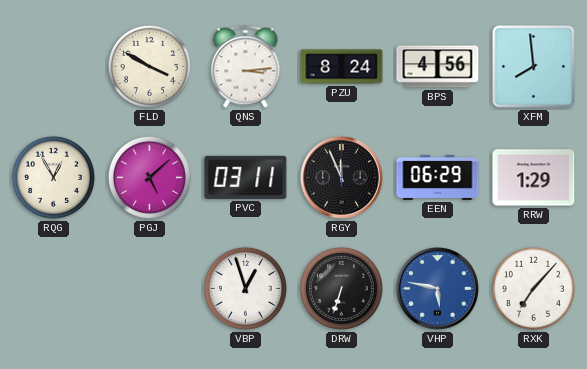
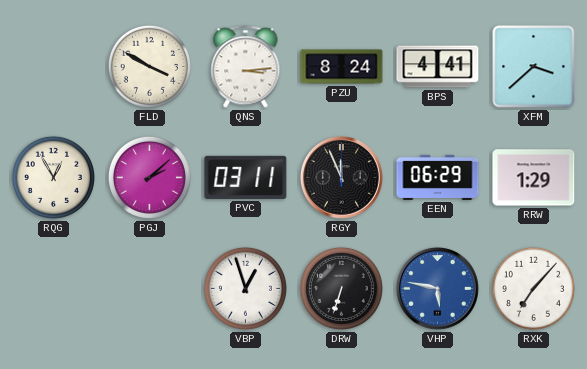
BPS: 4:56 -> 4:41
XFM: 7:59 -> 3:38
PGJ: 5:08 -> 2:08
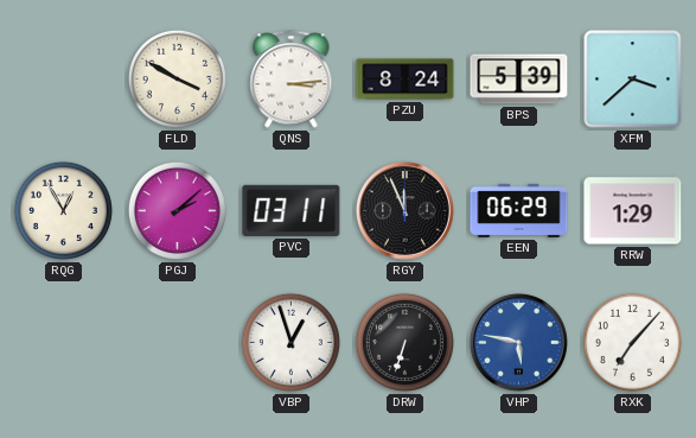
BPS: 4:41 -> 5:39
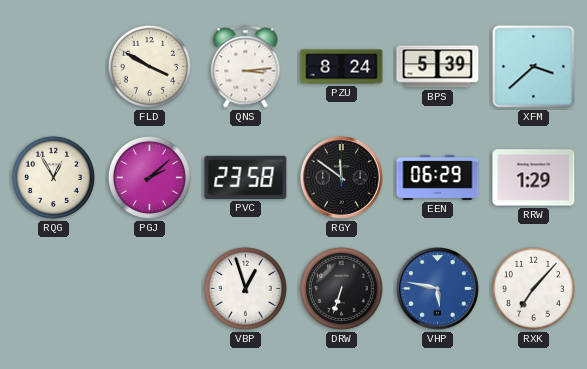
PVC: 03:11 -> 23:58
RGY: 11:56 -> 11:51
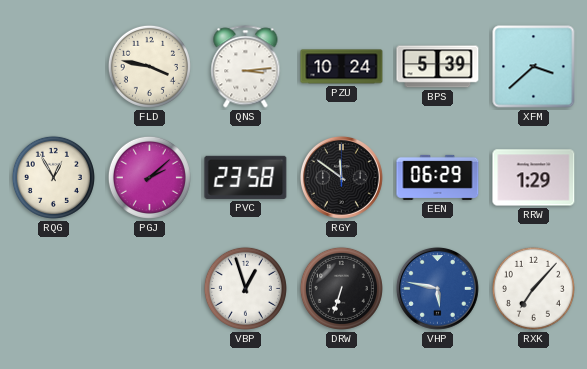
FLD: 3:50 -> 3:47
PZU: 8:24 -> 10:24
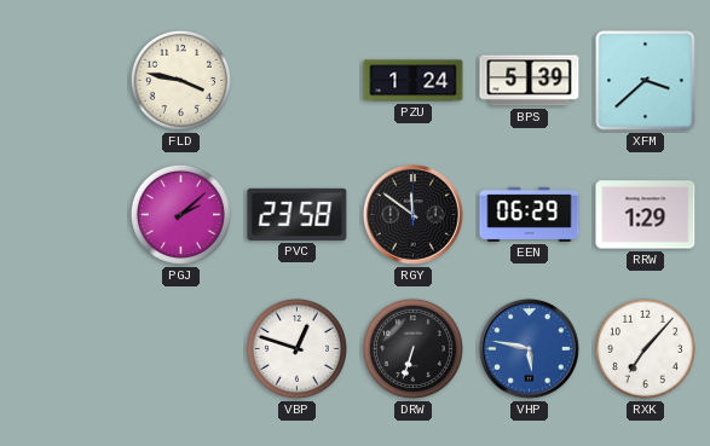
QNS: 3:14 -> none
PZU: 10:24 -> 1:24
RQG: 12:55 -> none
VBP: 12:57 -> 12:48
